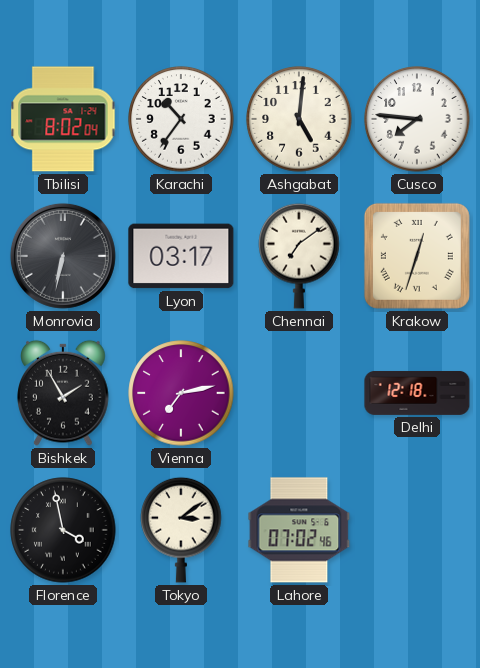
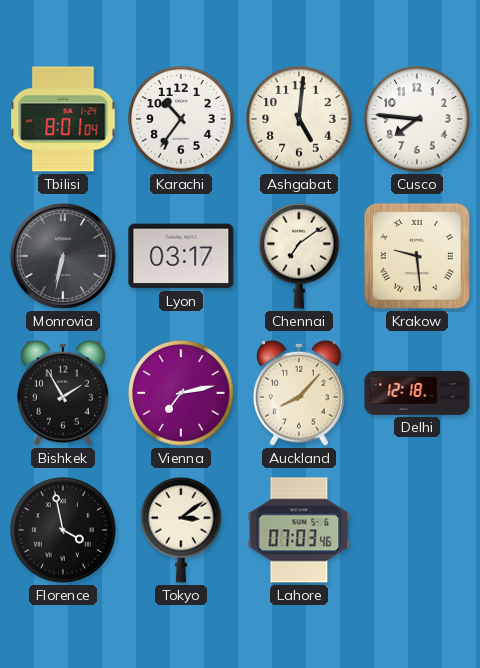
Tbilisi: 8:02 -> 8:01
Krakow: 12:33 -> 9:29
Auckland: none -> 8:07
Lahore: 07:02 -> 07:03
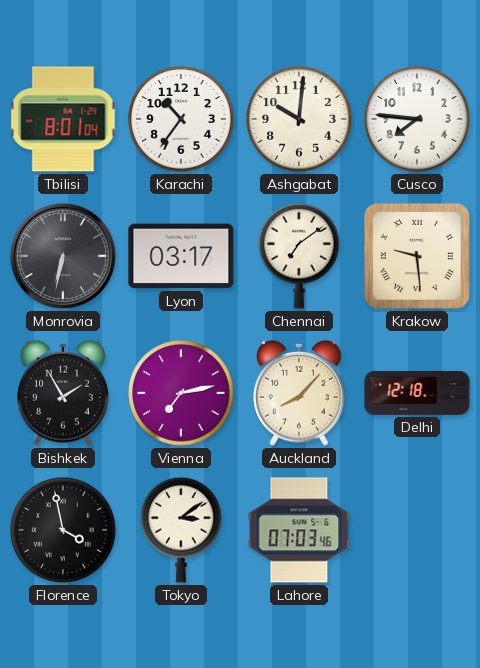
Ashgabat: 5:01 -> 10:01
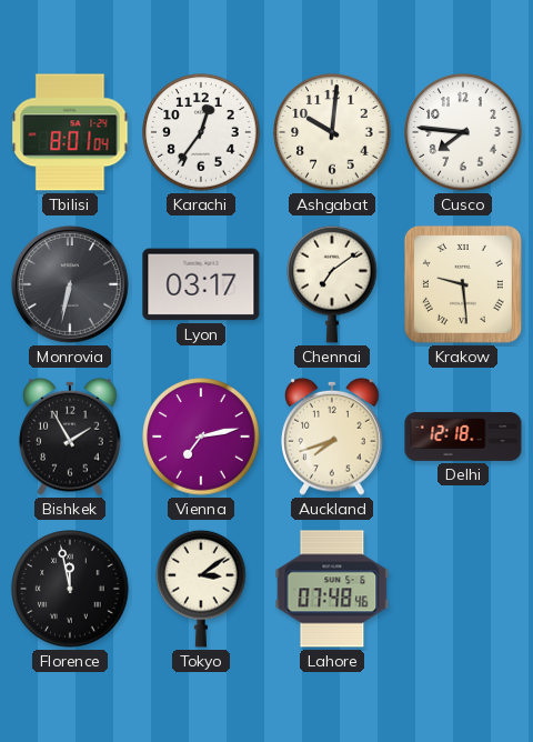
Karachi: 10:36 -> 12:36
Auckland: 8:07 -> 7:42
Florence: 3:58 -> 11:58
Lahore: 07:03 -> 07:48
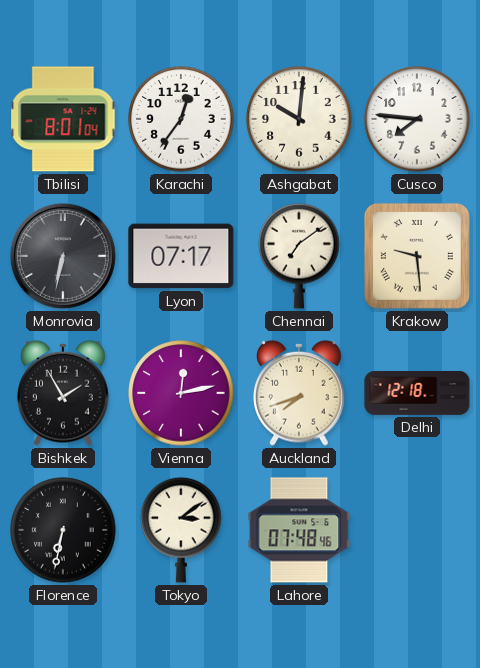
Lyon: 03:17 -> 07:17
Vienna: 7:13 -> 12:13
Florence: 11:58 -> 6:32
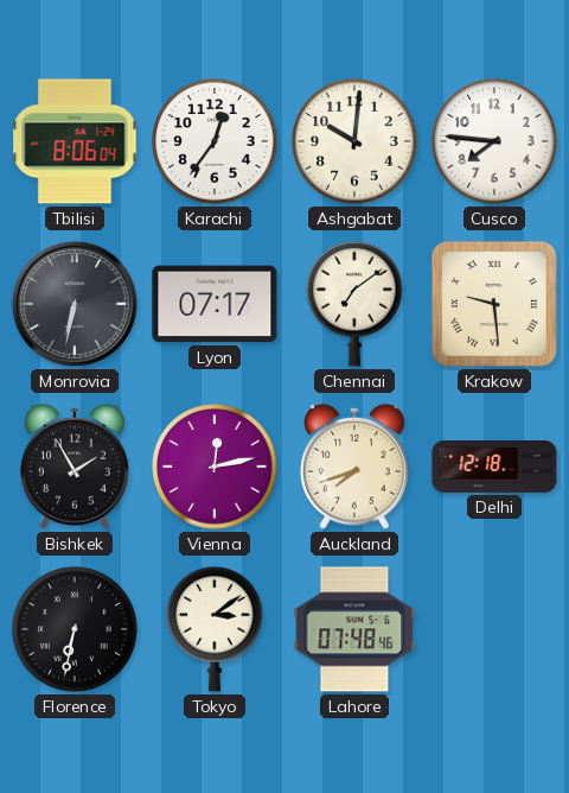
Tbilisi: 8:01 -> 8:06
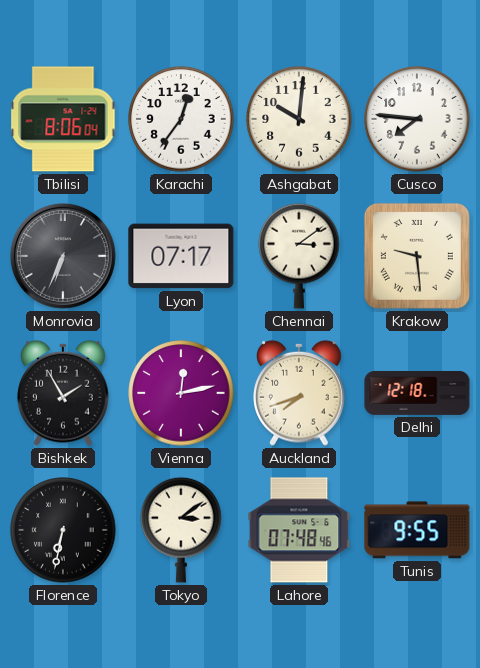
Monrovia: 6:32 -> 6:34
Chennai: 7:09 -> 3:09
Tunis: none -> 9:55
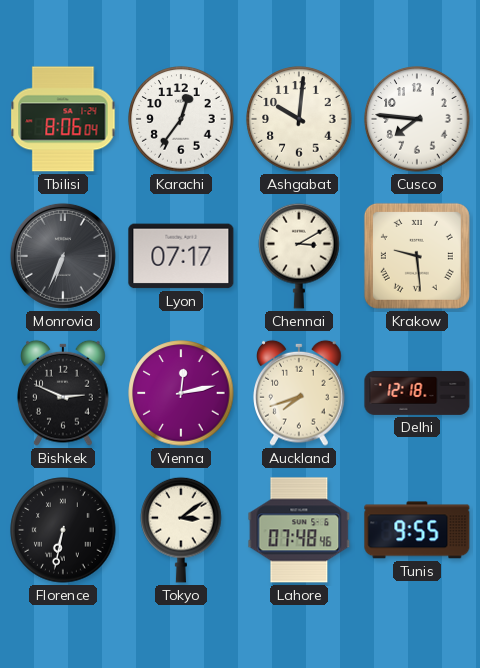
Chennai: 3:09 -> 3:10
Bishkek: 1:55 -> 2:49
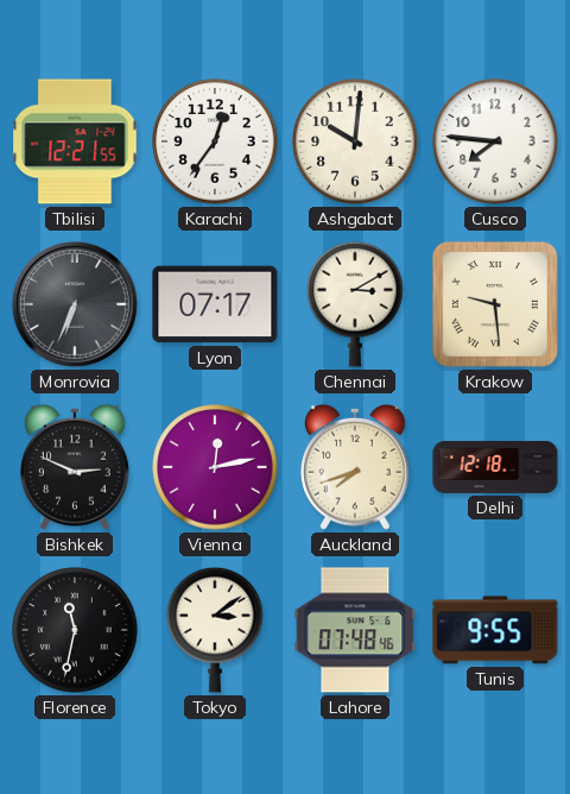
Tbilisi: 8:06 -> 12:21
Florence: 6:32 -> 11:32
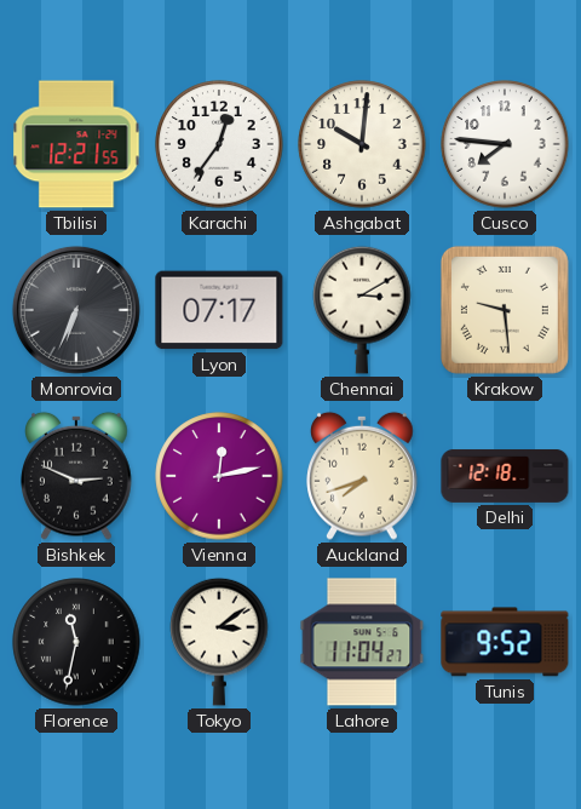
Lahore: 07:48 -> 11:04
Tunis: 9:55 -> 9:52
